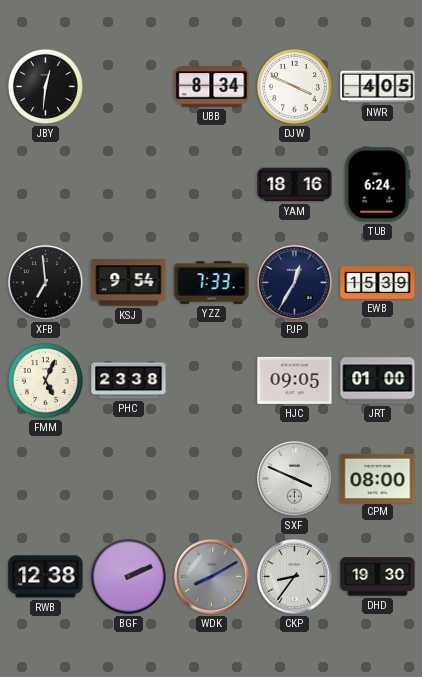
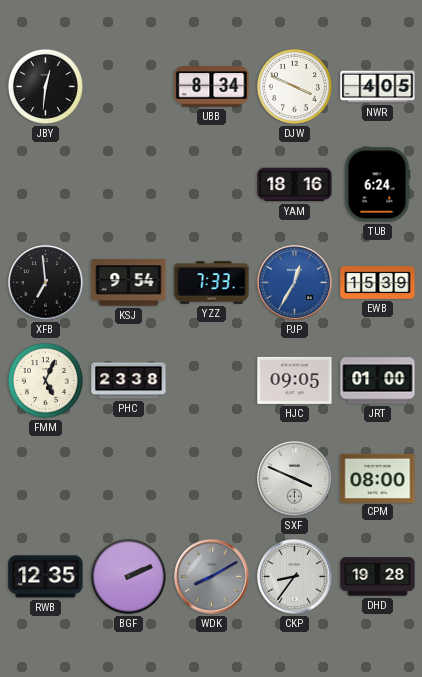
PJP dial: navy -> blue
RWB: 12:38 -> 12:35
DHD: 19:30 -> 19:28
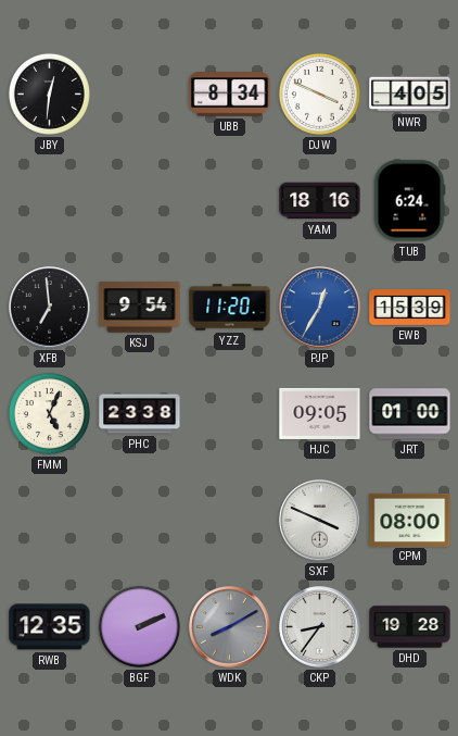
YZZ: 7:33 -> 11:20
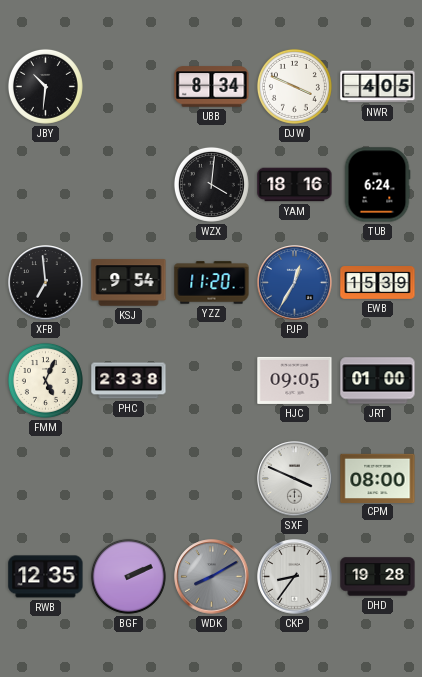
JBY: 12:31 -> 10:31
WZX: none -> 4:01
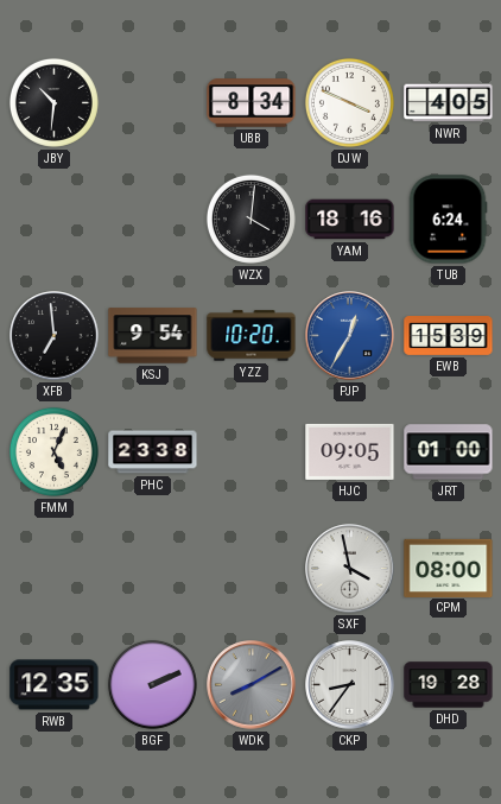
YZZ: 11:20 -> 10:20
SXF: 3:49 -> 3:58
